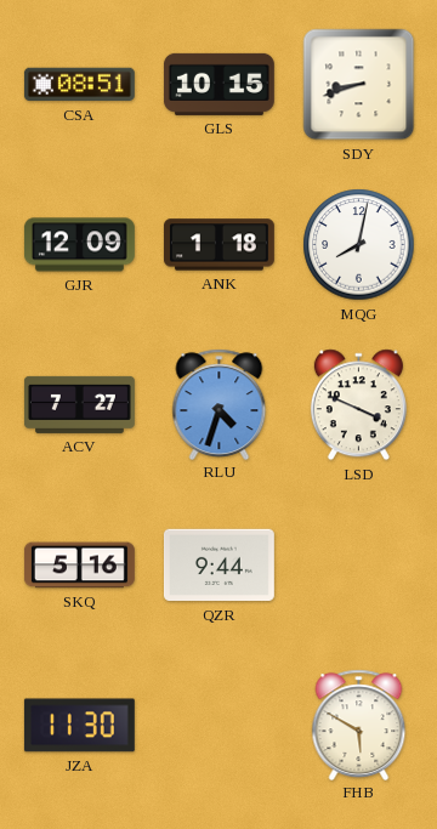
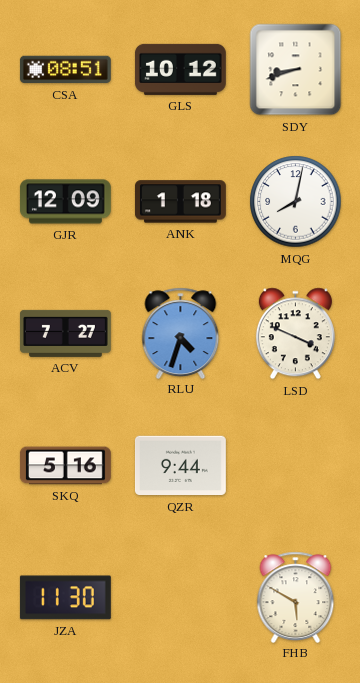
GLS: 10:15 -> 10:12
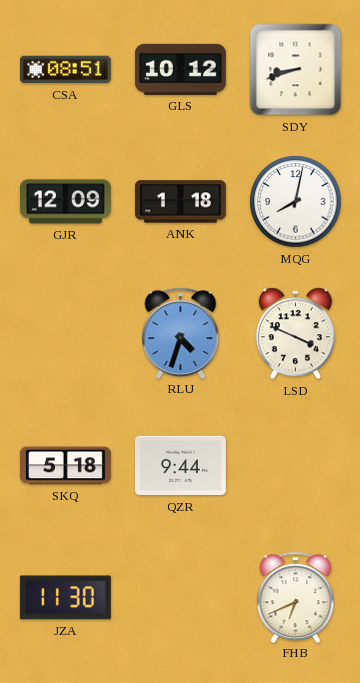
ACV: 7:27 -> none
SKQ: 5:16 -> 5:18
FHB: 5:50 -> 6:41
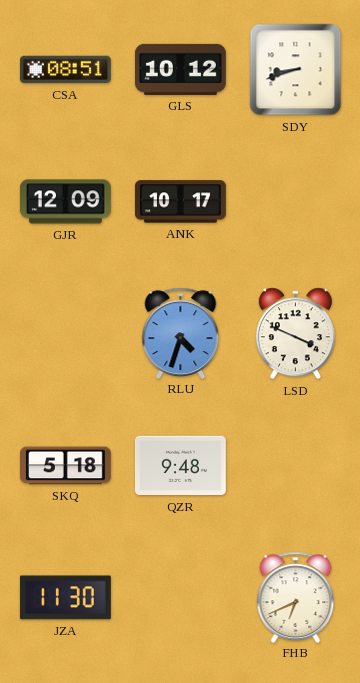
ANK: 1:18 -> 10:17
MQG: 8:02 -> none
QZR: 9:44 -> 9:48
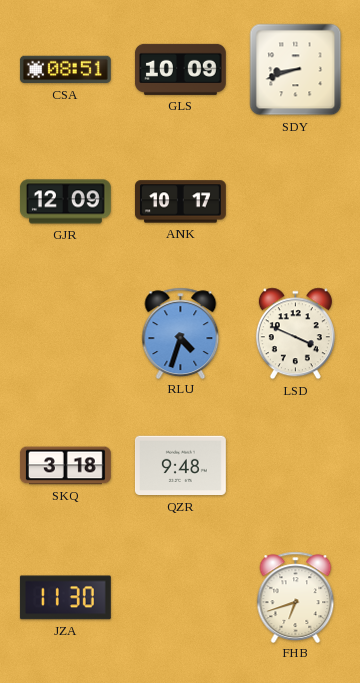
GLS: 10:12 -> 10:09
SKQ: 5:18 -> 3:18
FHB: 6:41 -> 6:42
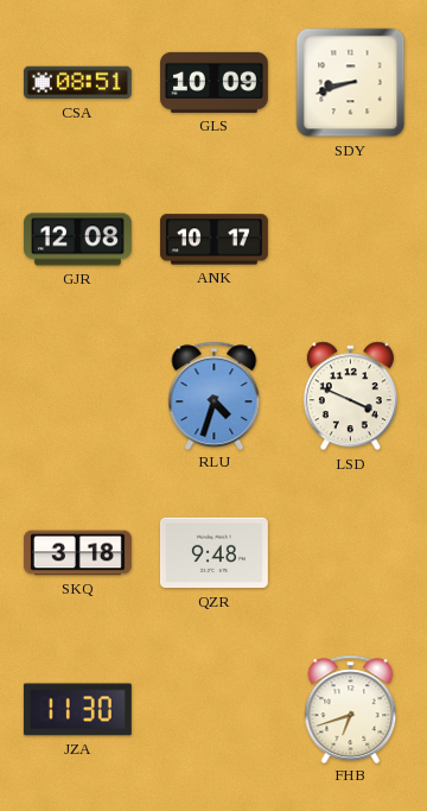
GJR: 12:09 -> 12:08
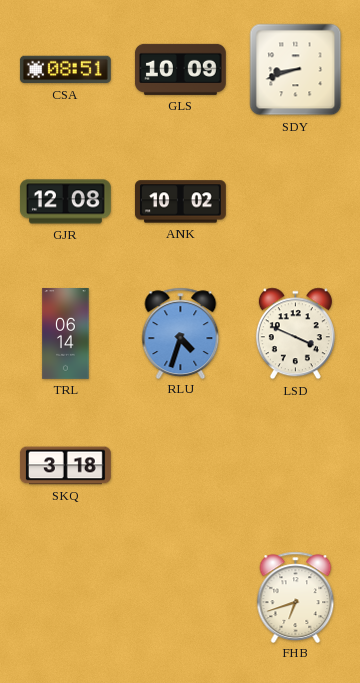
ANK: 10:17 -> 10:02
TRL: none -> 06:14
QZR: 9:48 -> none
JZA: 11:30 -> none
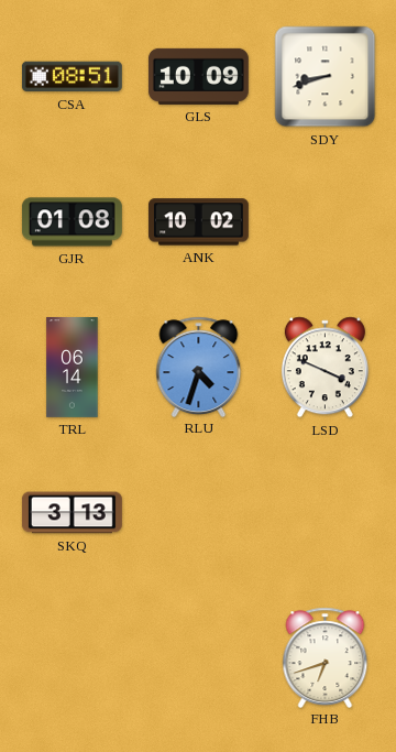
GJR: 12:08 -> 01:08
SKQ: 3:18 -> 3:13
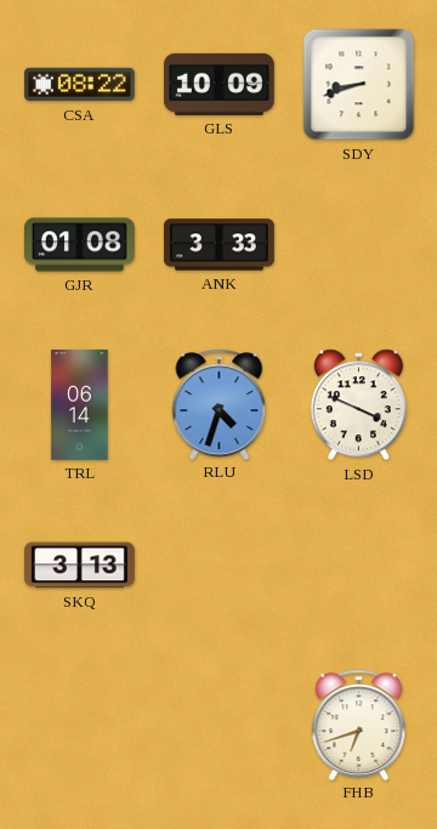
CSA: 08:51 -> 08:22
ANK: 10:02 -> 3:33
